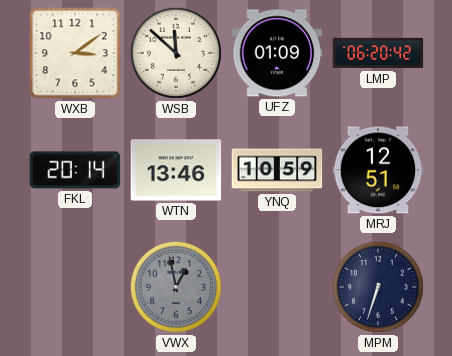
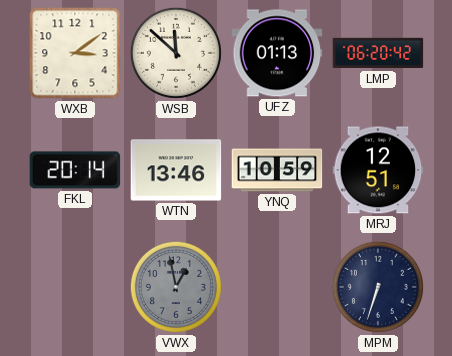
UFZ: 01:09 -> 01:13
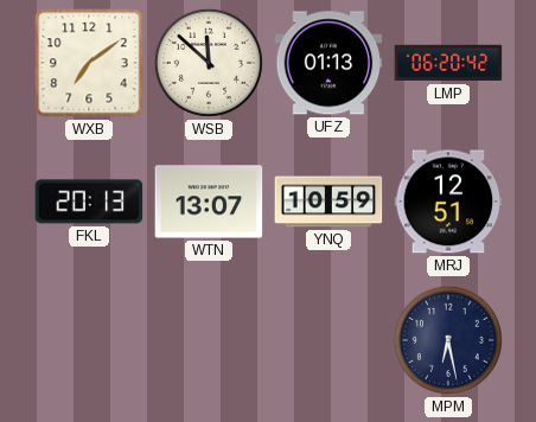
WXB: 3:09 -> 7:09
FKL: 20:14 -> 20:13
WTN: 13:46 -> 13:07
VWX: 12:58 -> none
MPM: 6:33 -> 6:28
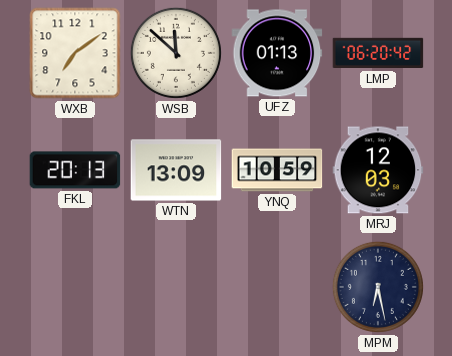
WTN: 13:07 -> 13:09
MRJ: 12:51 -> 12:03
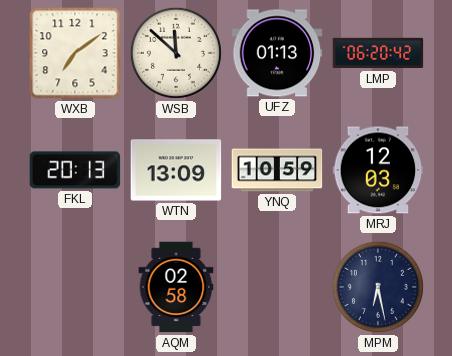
AQM: none -> 02:58
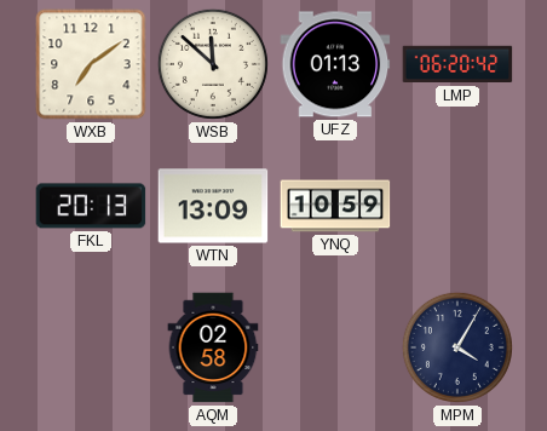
MRJ: 12:03 -> none
MPM: 6:28 -> 4:05
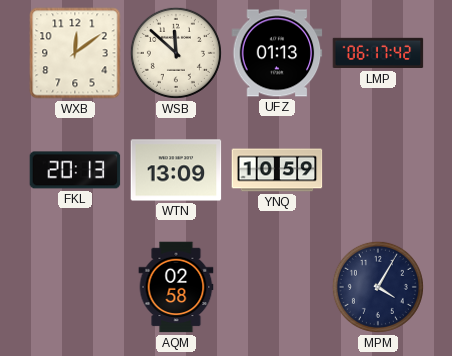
WXB: 7:09 -> 12:09
LMP: 06:20 -> 06:17
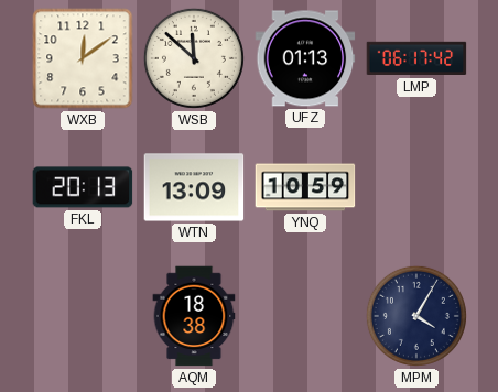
AQM: 02:58 -> 18:38
